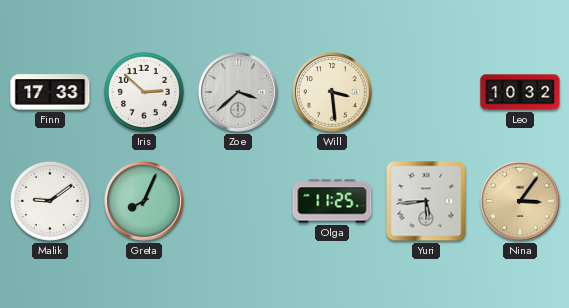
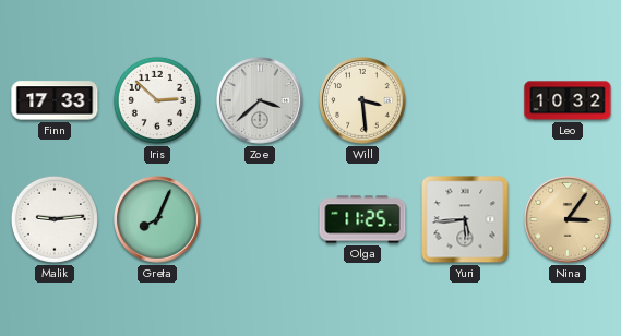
Malik: 9:09 -> 9:14
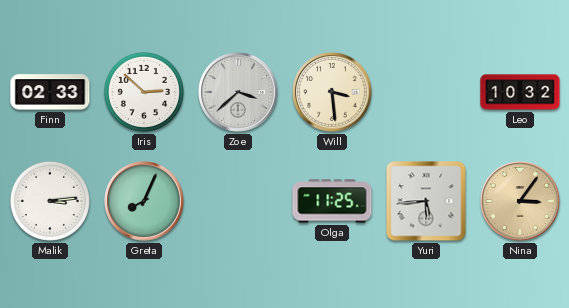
Finn: 17:33 -> 02:33
Malik: 9:14 -> 3:14
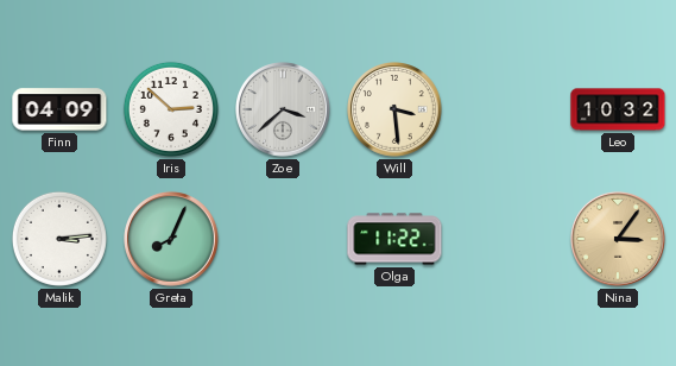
Finn: 02:33 -> 04:09
Olga: 11:25 -> 11:22
Yuri: 5:44 -> none
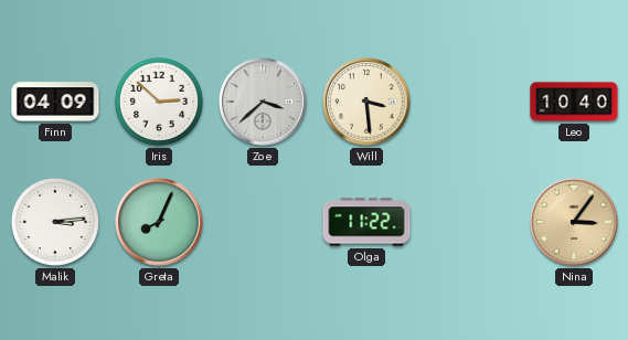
Leo: 10:32 -> 10:40
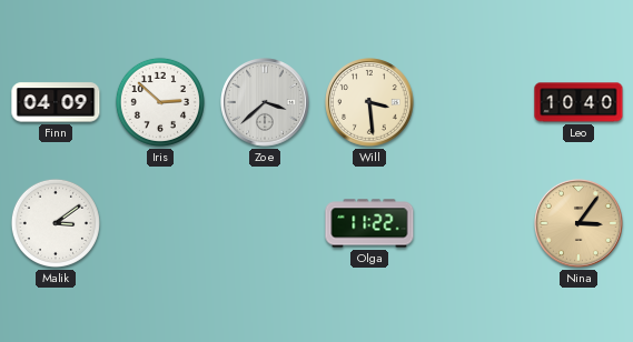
Malik: 3:14 -> 3:09
Greta: 8:04 -> none
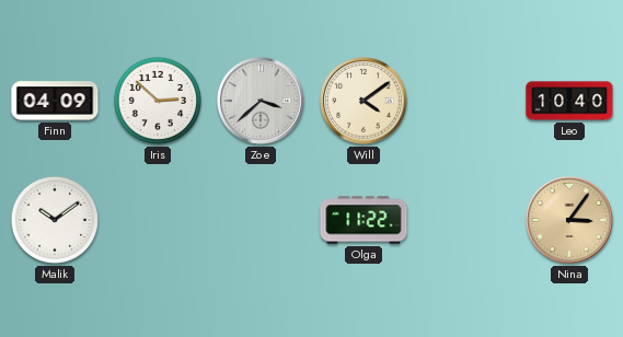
Will: 3:29 -> 4:09
Malik: 3:09 -> 10:09
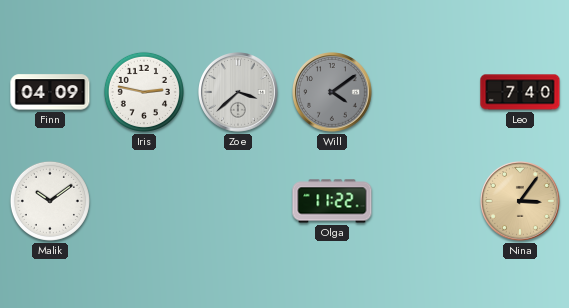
Iris: 2:52 -> 2:47
Will dial: cream -> grey
Leo: 10:40 -> 7:40
